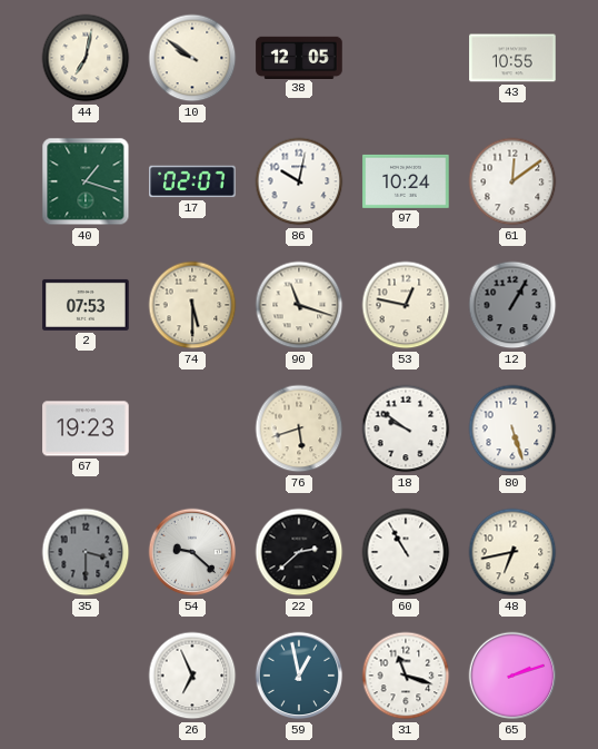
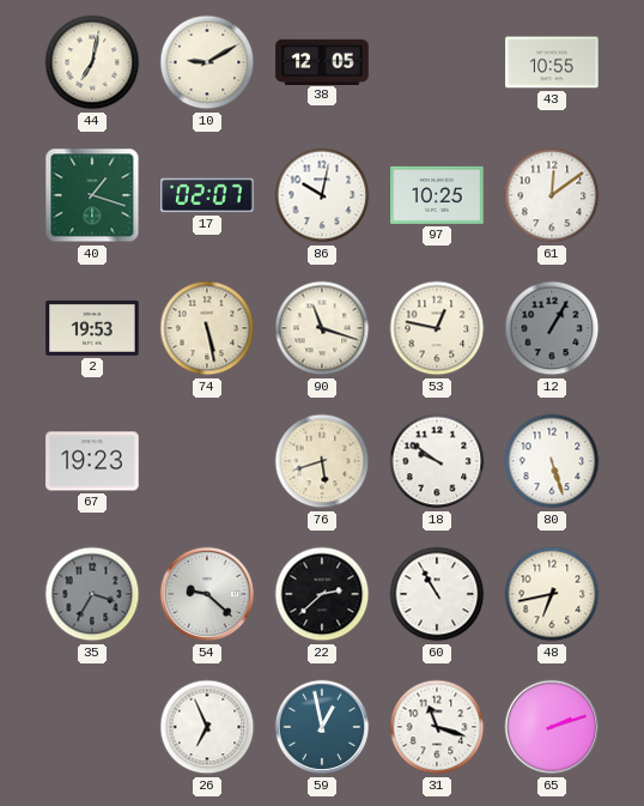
10: 9:51 -> 9:10
97: 10:24 -> 10:25
2: 07:53 -> 19:53
74: 5:30 -> 5:28
35: 3:30 -> 3:35
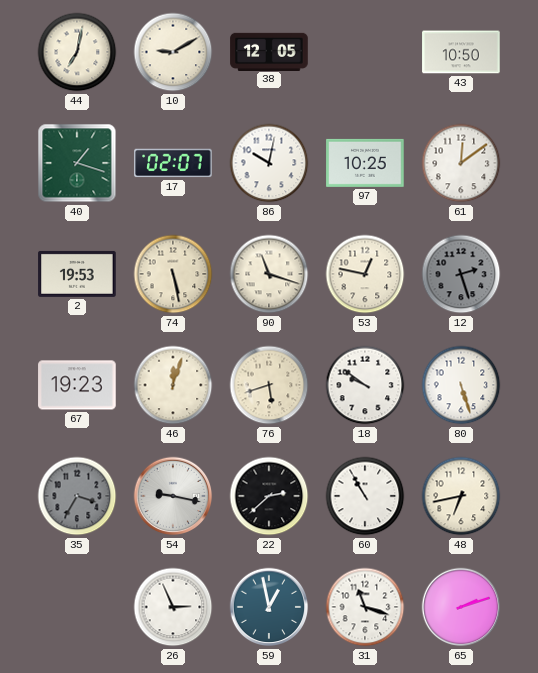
43: 10:55 -> 10:50
12: 1:05 -> 2:27
46: none -> 12:03
54: 9:22 -> 9:17
26: 6:56 -> 2:56
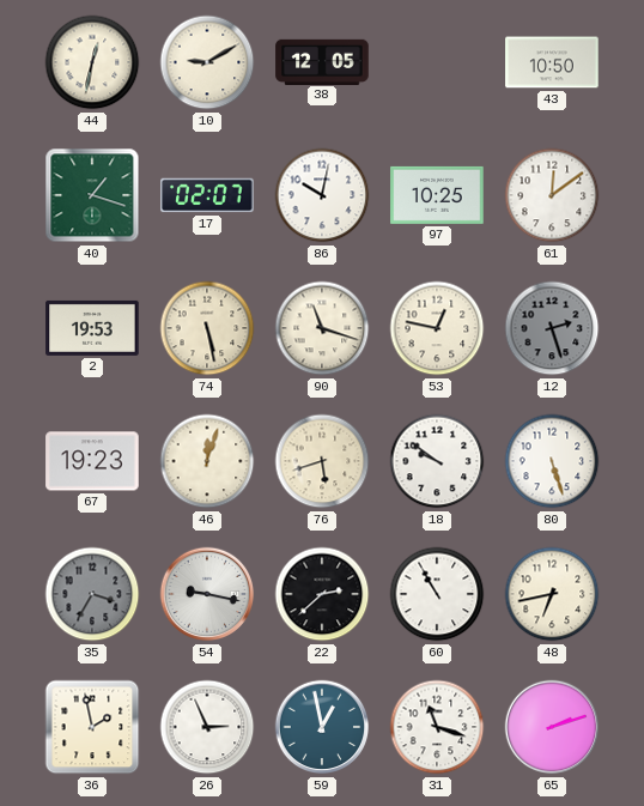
44: 7:02 -> 12:32
36: none -> 1:58
